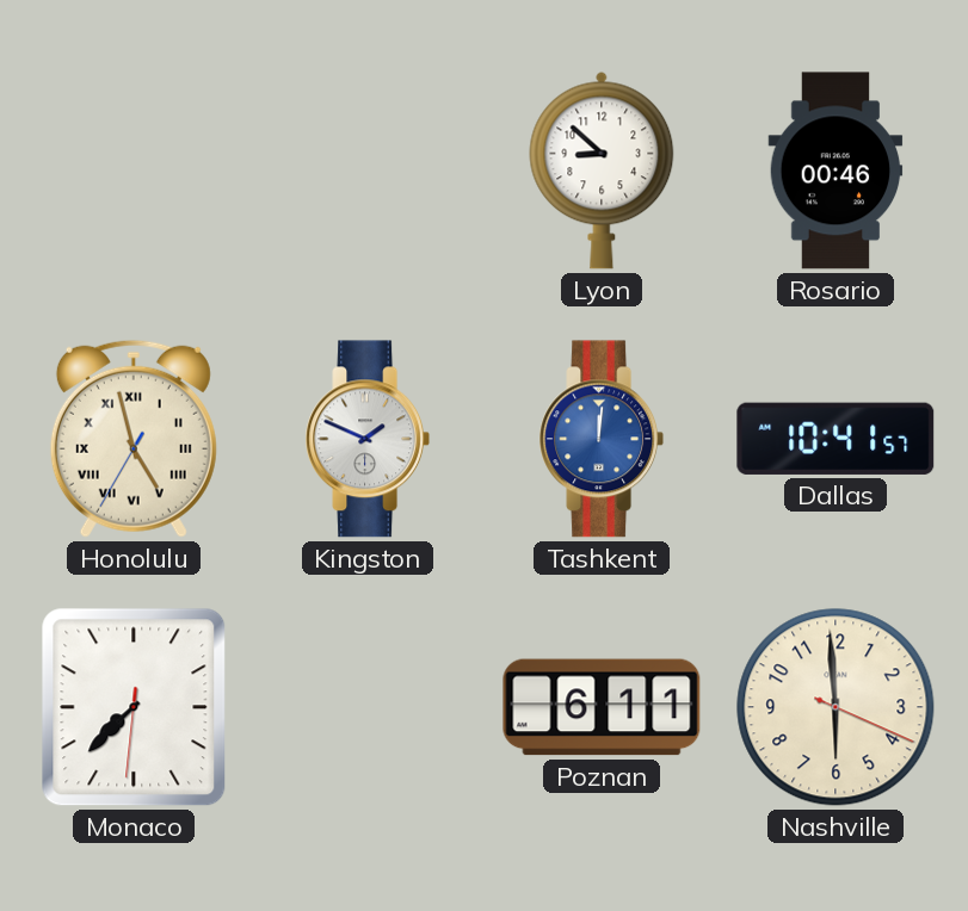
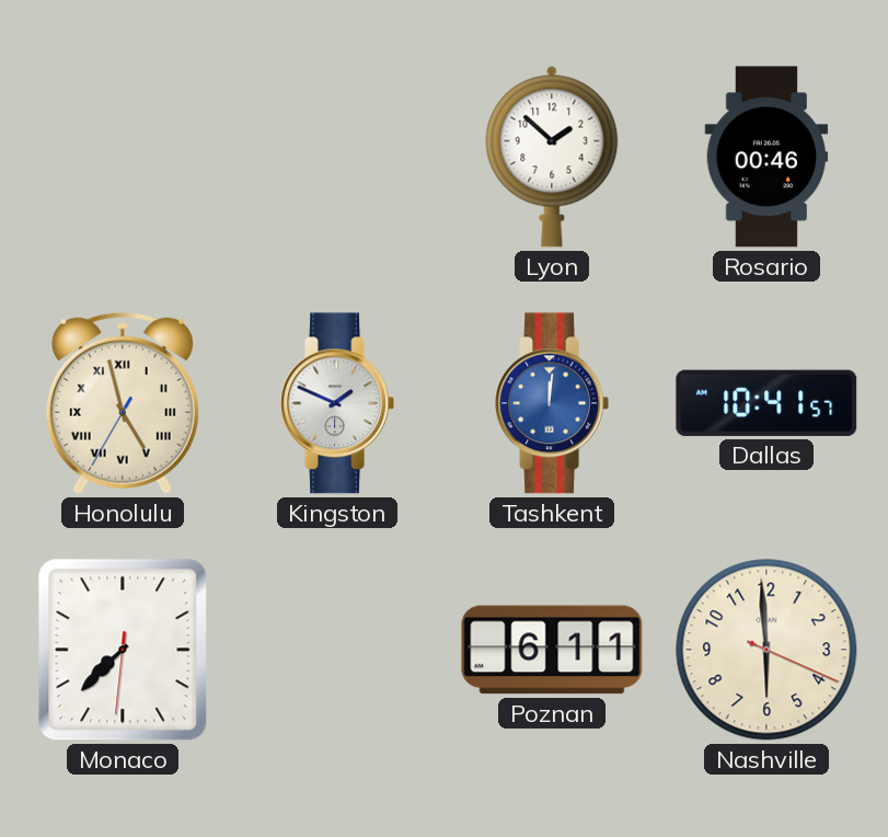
Lyon: 8:52 -> 1:52
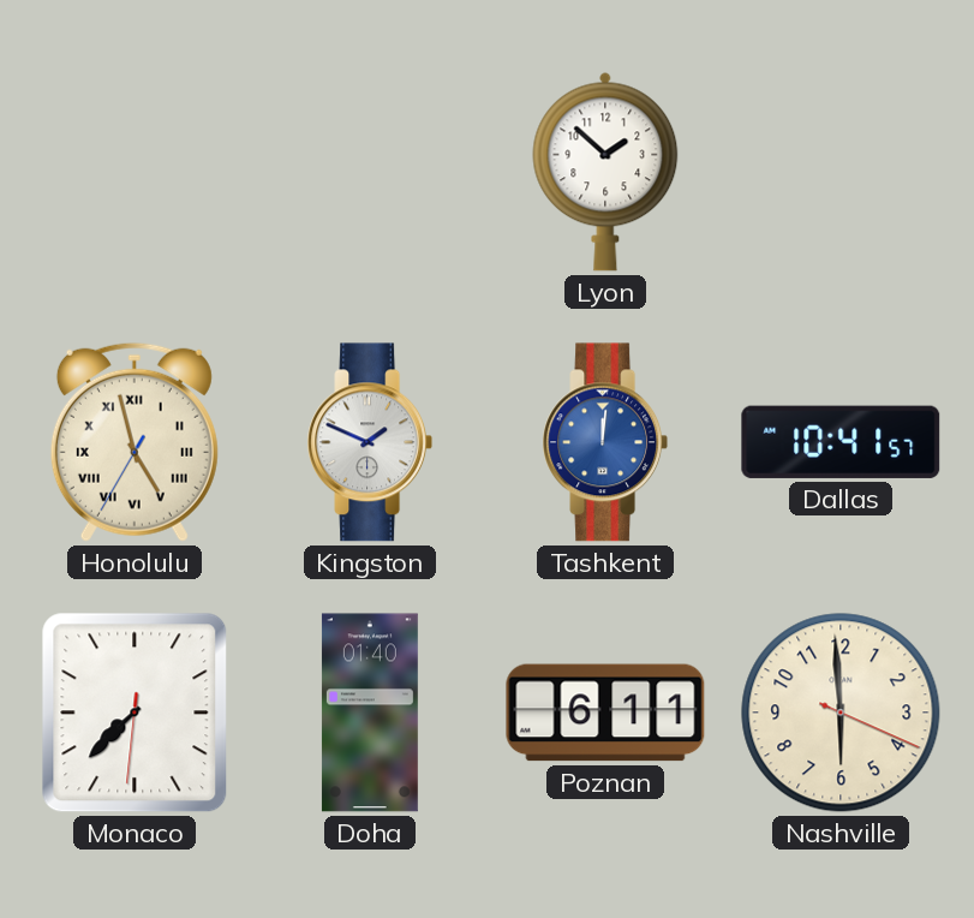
Rosario: 00:46 -> none
Doha: none -> 01:40
